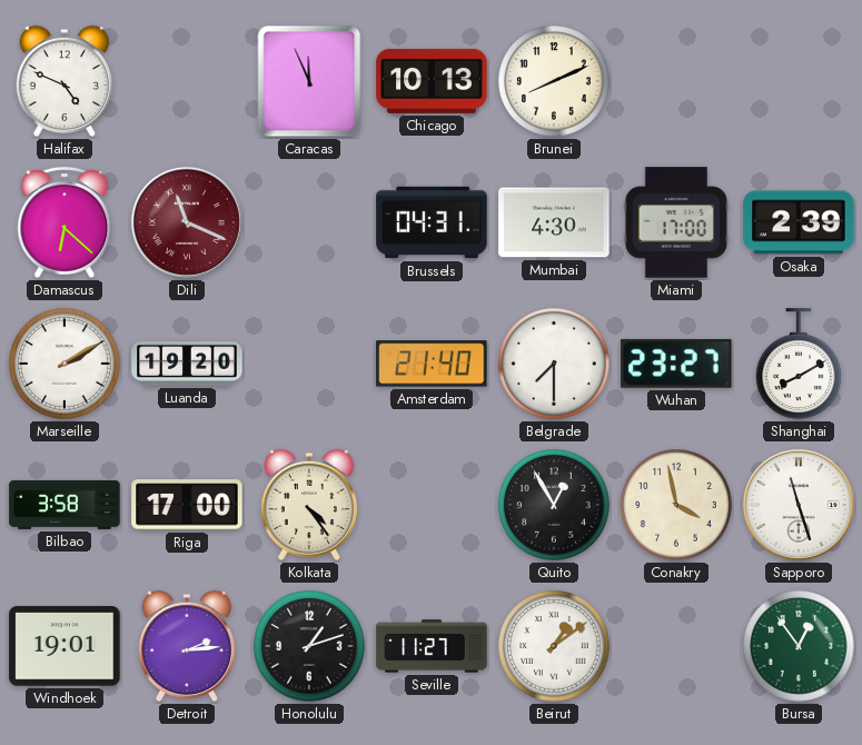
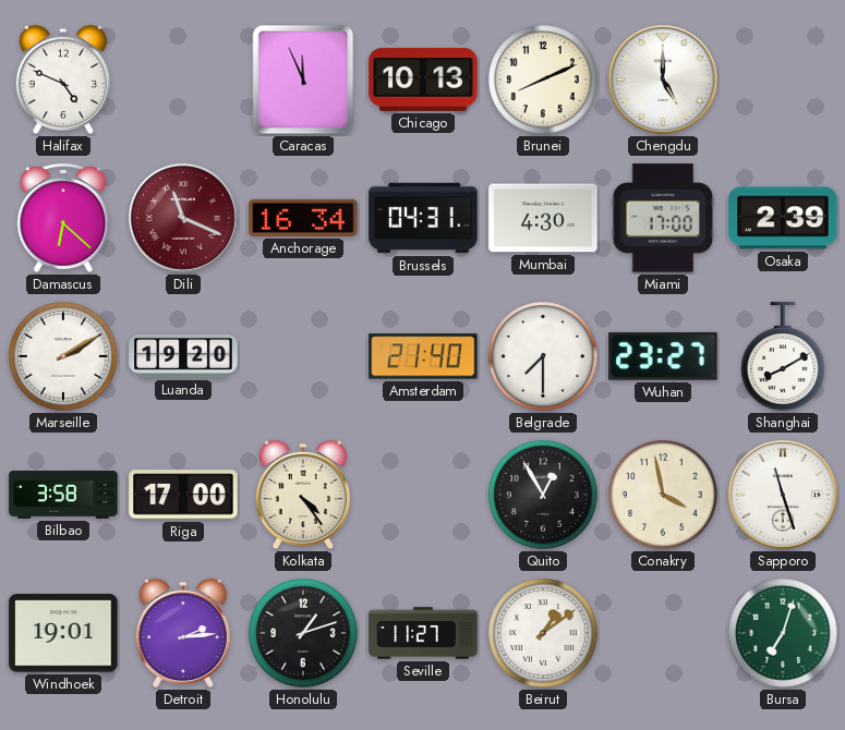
Chengdu: none -> 5:00
Anchorage: none -> 16:34
Bursa: 12:54 -> 7:03
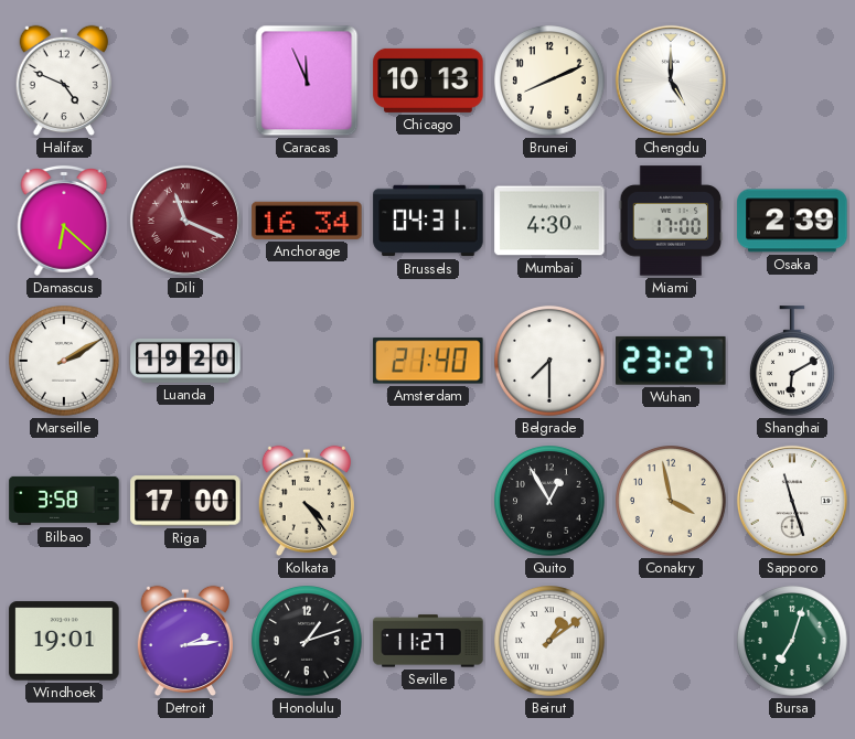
Shanghai: 8:10 -> 6:10
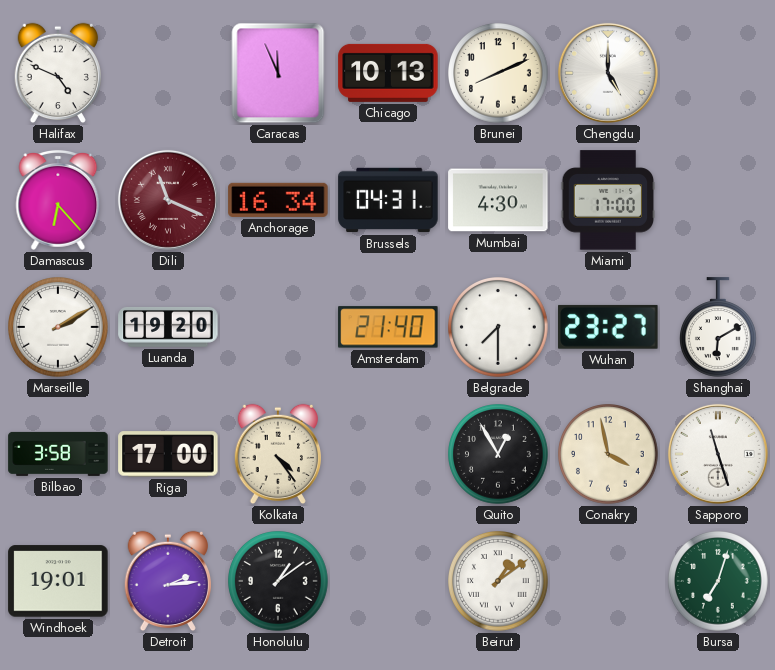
Damascus: 6:22 -> 6:23
Osaka: 2:39 -> none
Honolulu: 1:12 -> 1:09
Seville: 11:27 -> none
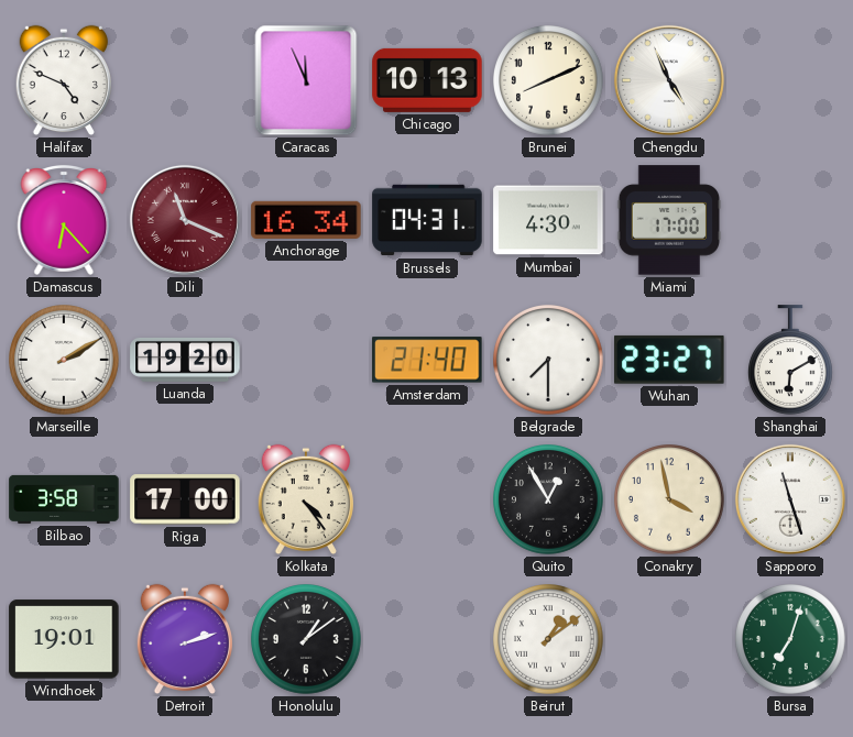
Chengdu: 5:00 -> 4:56
Detroit: 2:14 -> 2:12
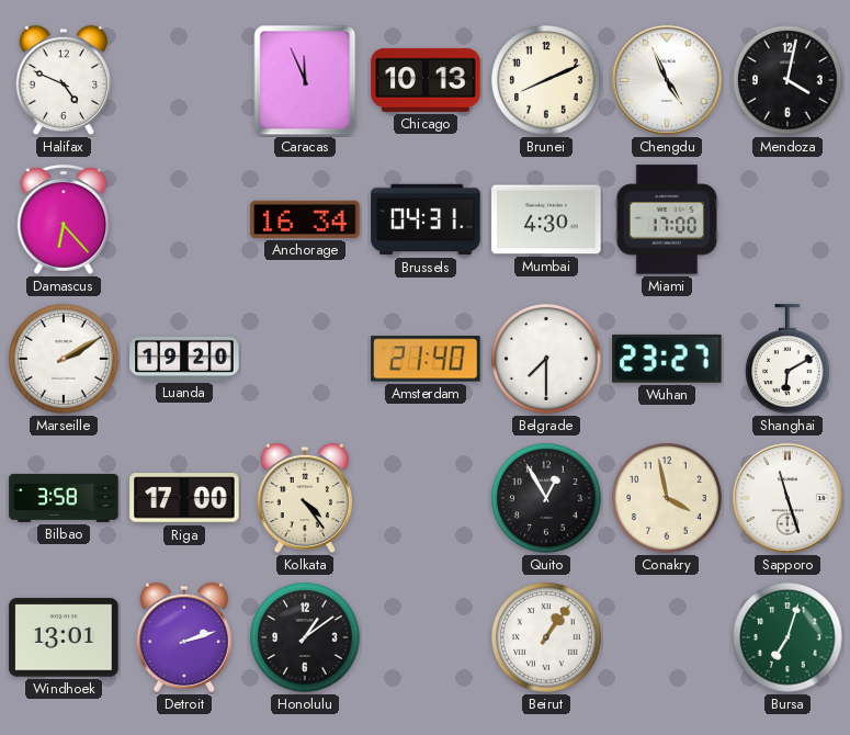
Mendoza: none -> 4:02
Dili: 11:19 -> none
Windhoek: 19:01 -> 13:01
Beirut: 1:09 -> 1:06
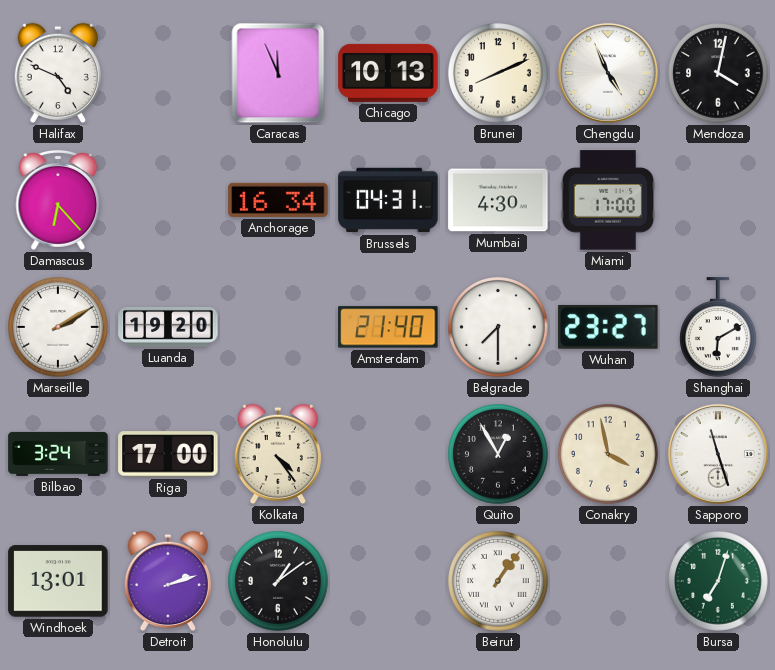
Bilbao: 3:58 -> 3:24
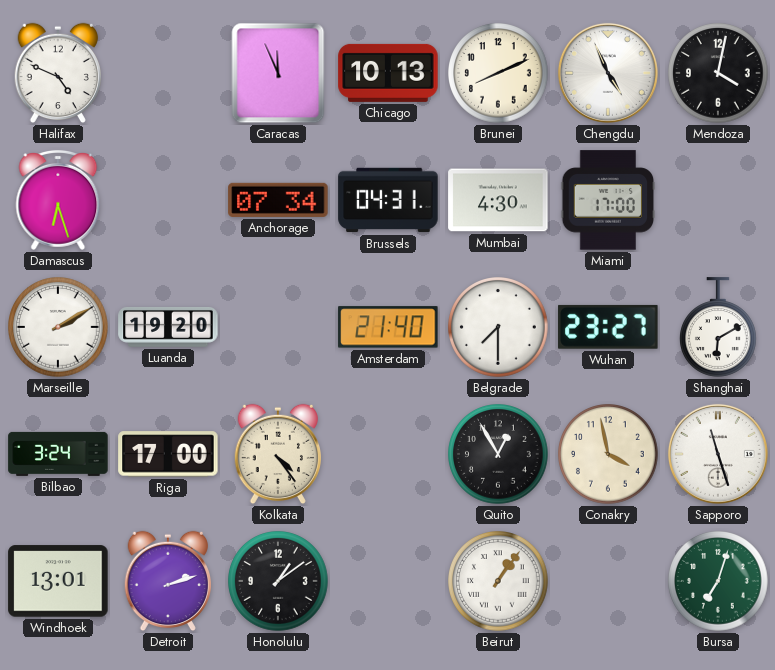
Damascus: 6:23 -> 6:27
Anchorage: 16:34 -> 07:34
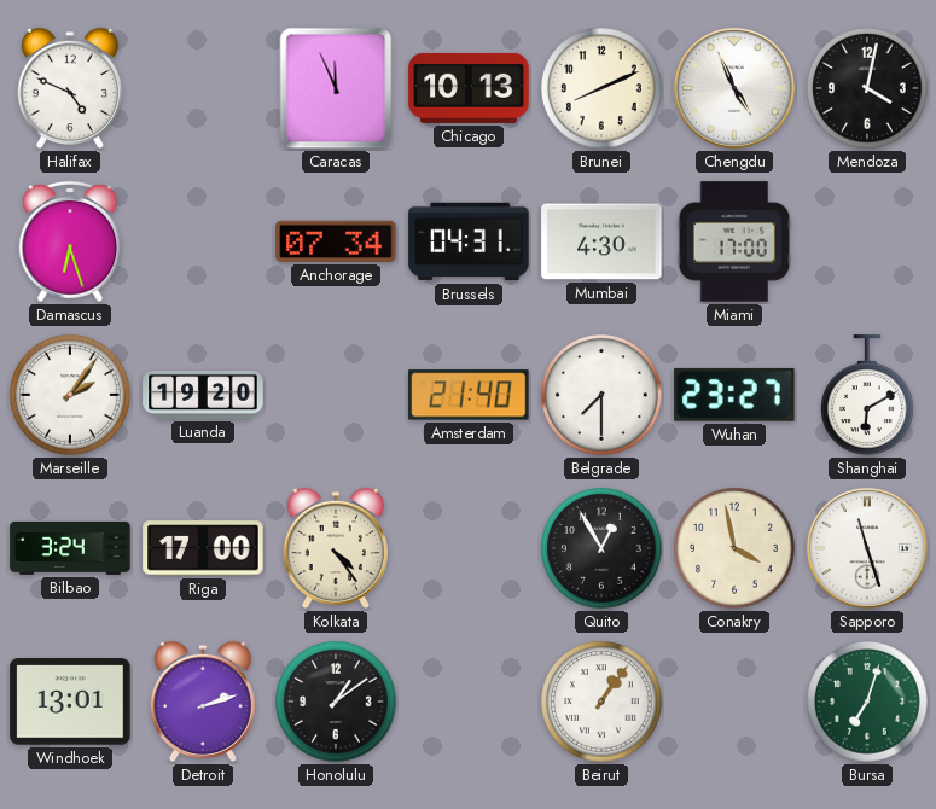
Marseille: 2:10 -> 2:06
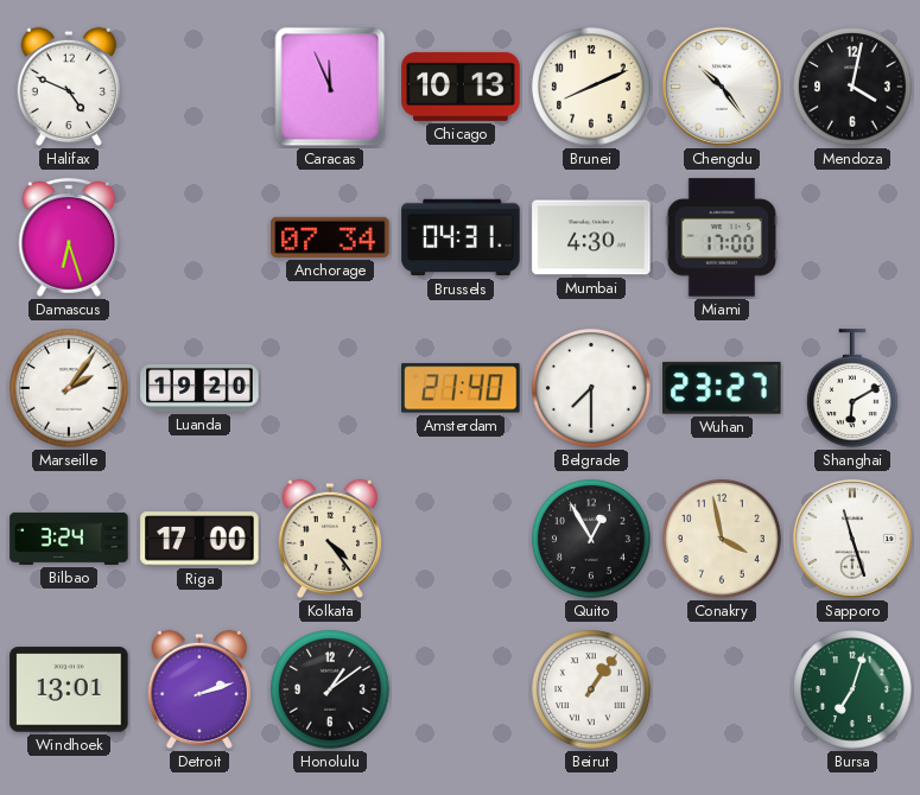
Chengdu: 4:56 -> 10:24
